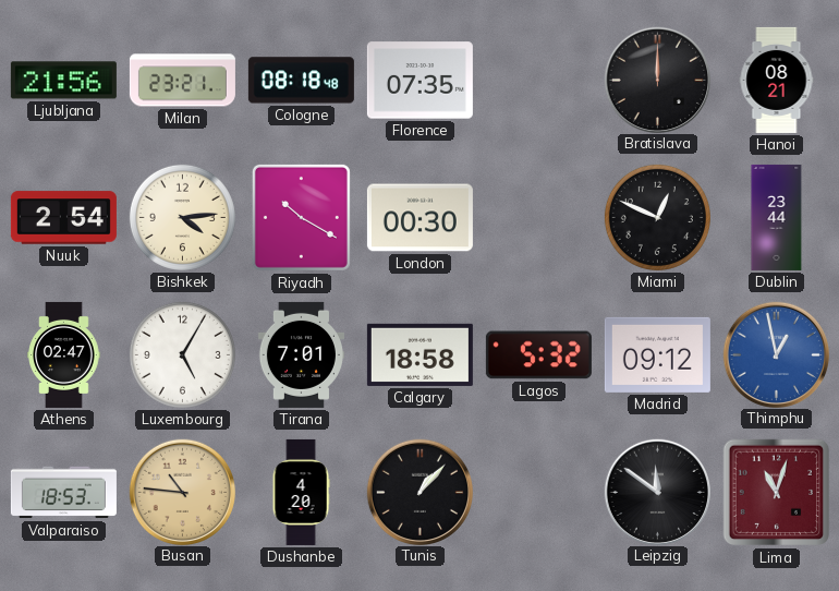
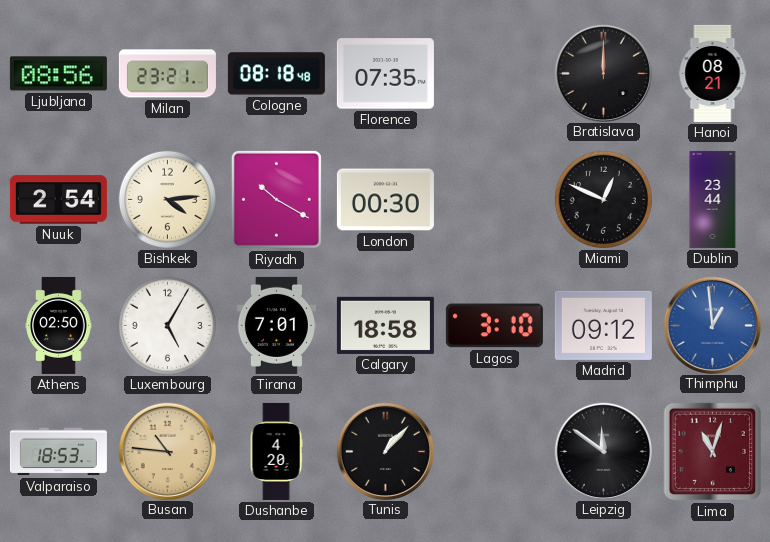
Ljubljana: 21:56 -> 08:56
Athens: 02:47 -> 02:50
Lagos: 5:32 -> 3:10
Thimphu: 12:58 -> 12:59
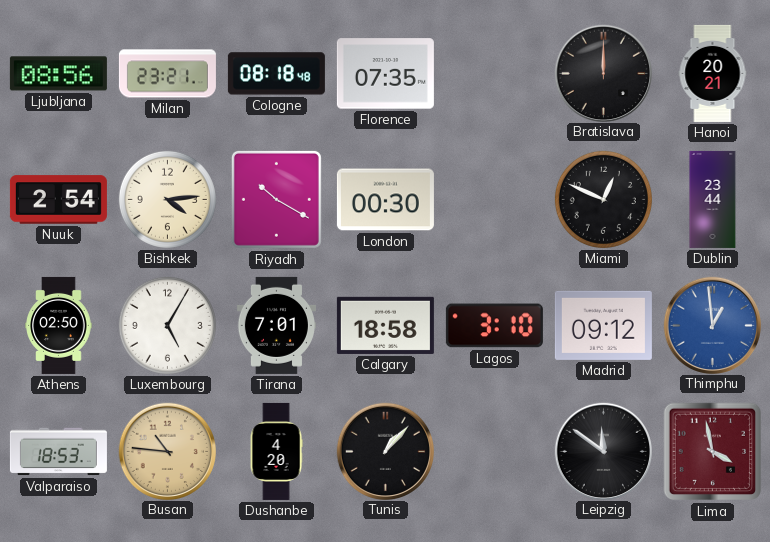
Hanoi: 08:21 -> 20:21
Lima: 11:03 -> 3:58
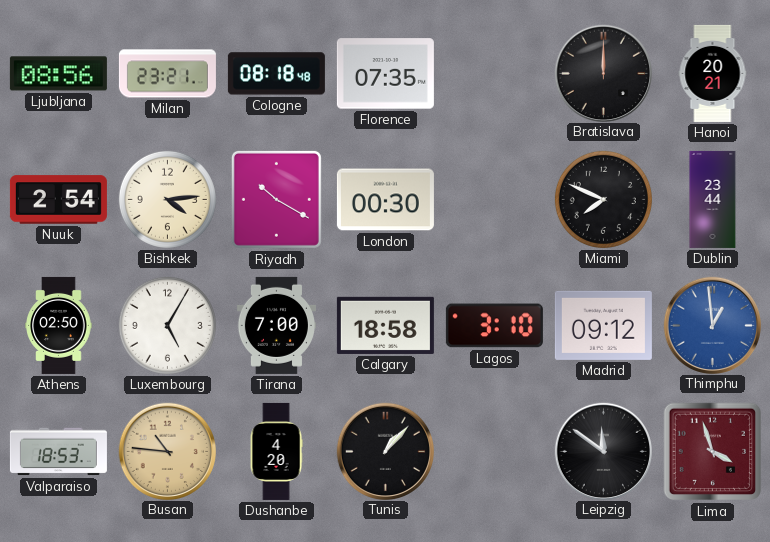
Miami: 12:49 -> 7:49
Tirana: 7:01 -> 7:00
Lima: 3:58 -> 3:57
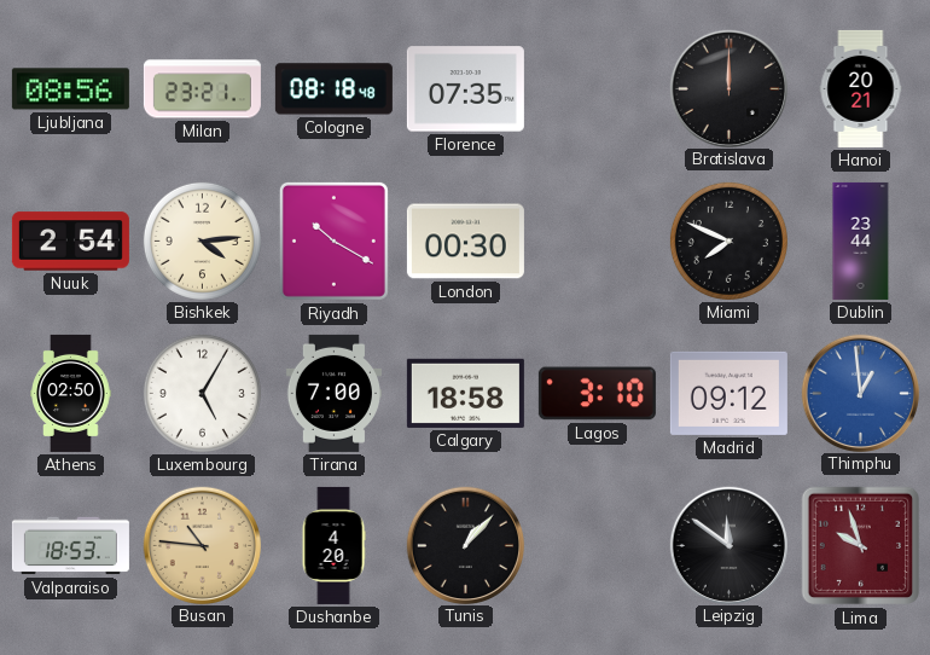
Lima: 3:57 -> 9:57
